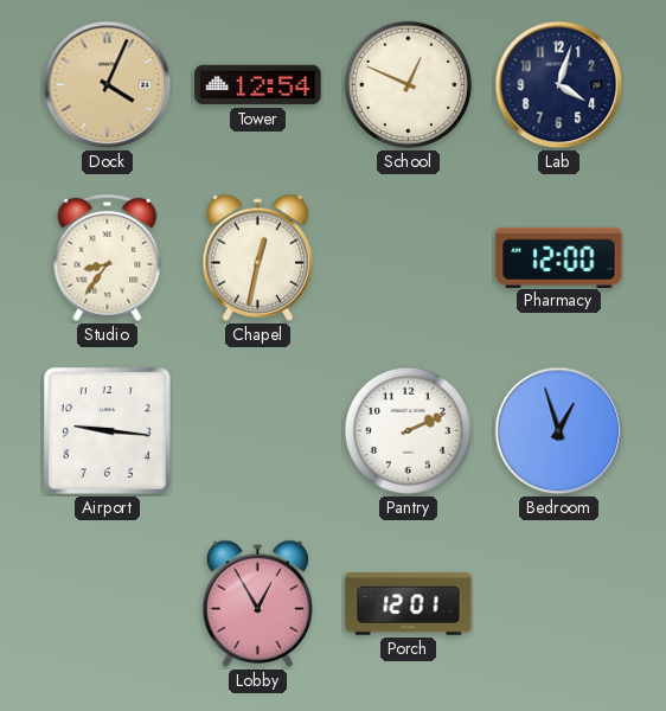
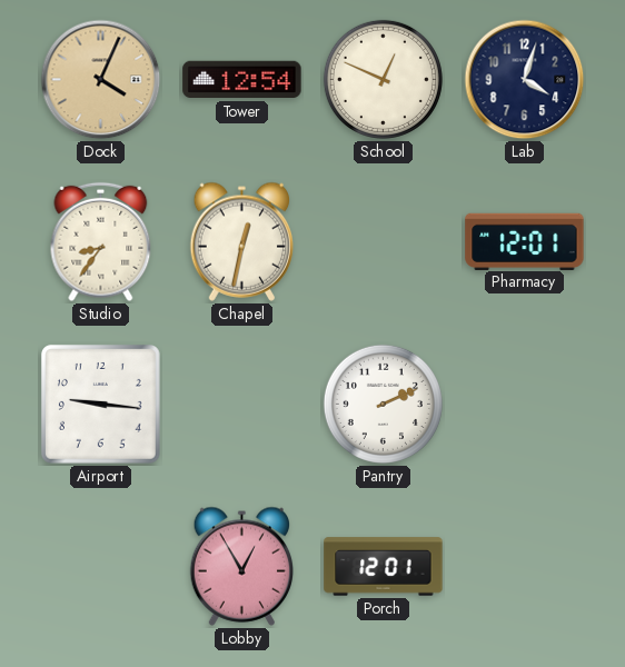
Pharmacy: 12:00 -> 12:01
Bedroom: 12:57 -> none
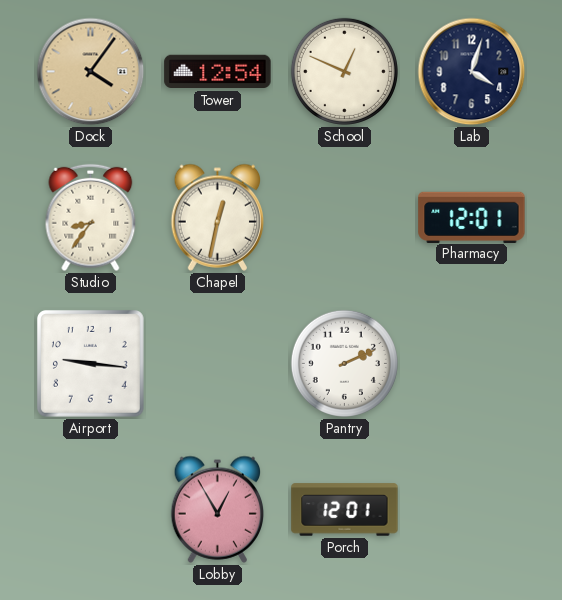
Dock: 4:04 -> 4:06
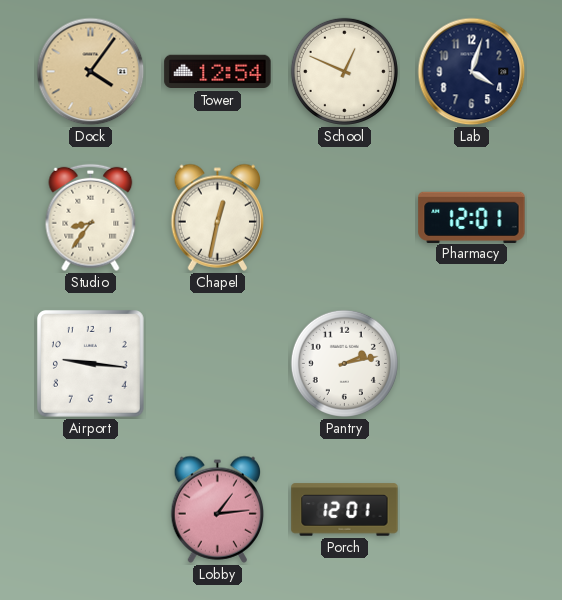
Pantry: 2:11 -> 2:13
Lobby: 12:55 -> 1:14
